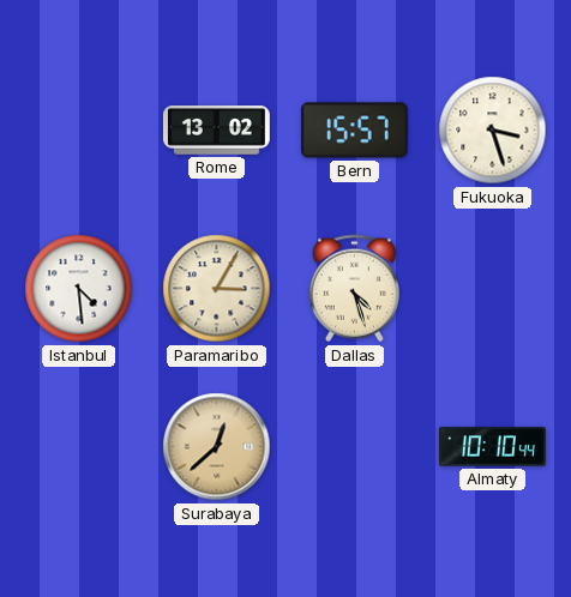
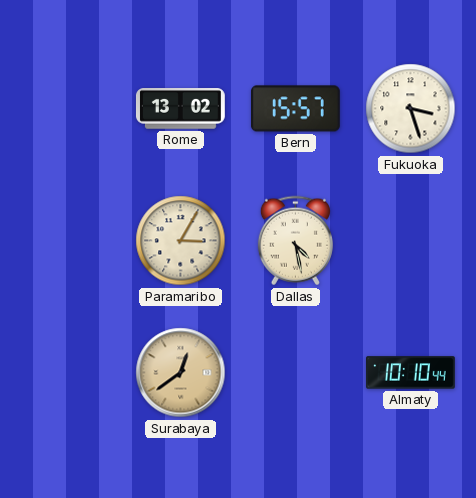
Istanbul: 4:29 -> none
Dallas: 4:27 -> 4:28
Surabaya: 12:38 -> 12:39
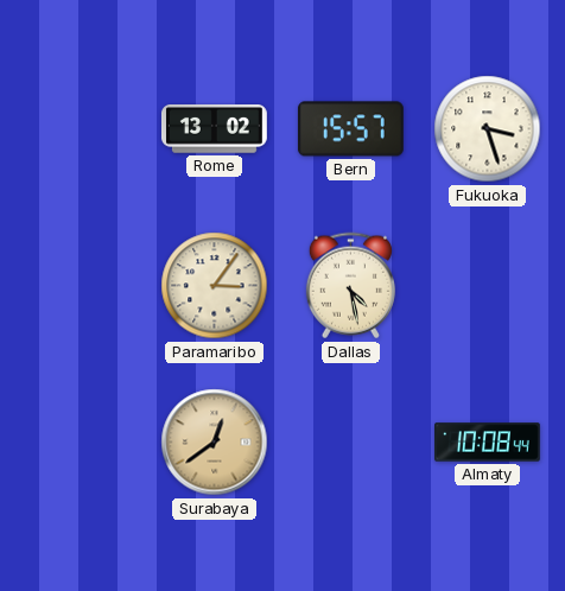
Paramaribo: 3:05 -> 3:06
Almaty: 10:10 -> 10:08
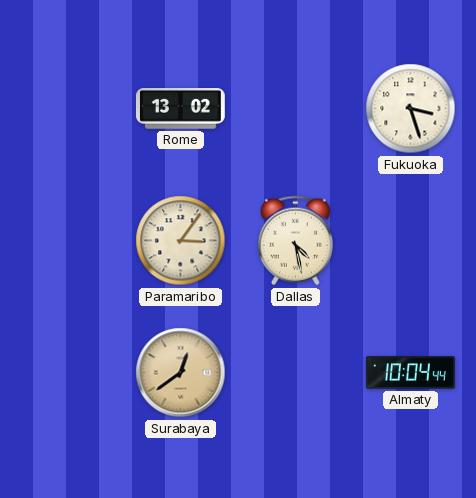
Bern: 15:57 -> none
Almaty: 10:08 -> 10:04
